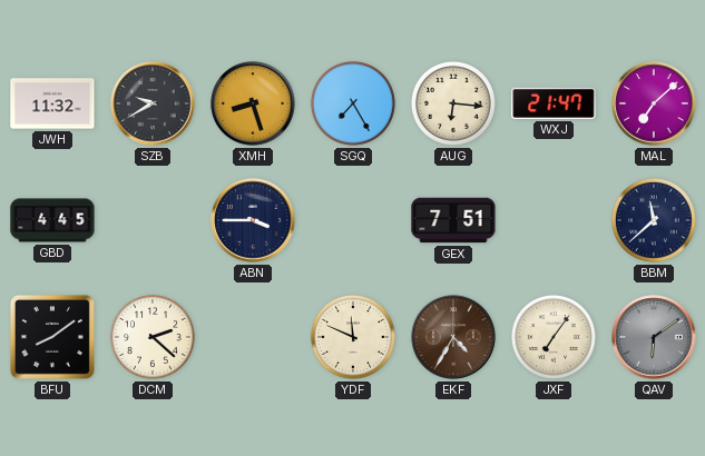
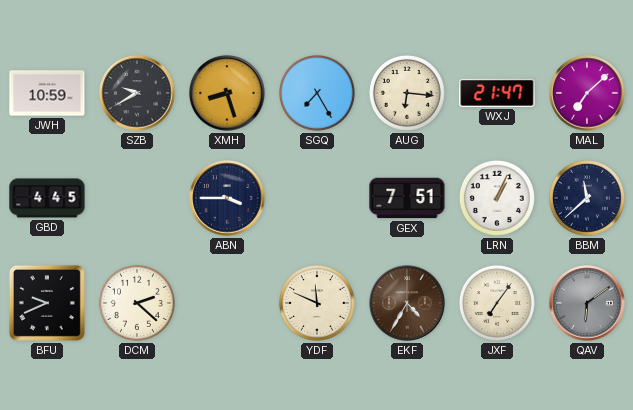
JWH: 11:32 -> 10:59
LRN: none -> 1:04
BFU: 8:09 -> 9:41
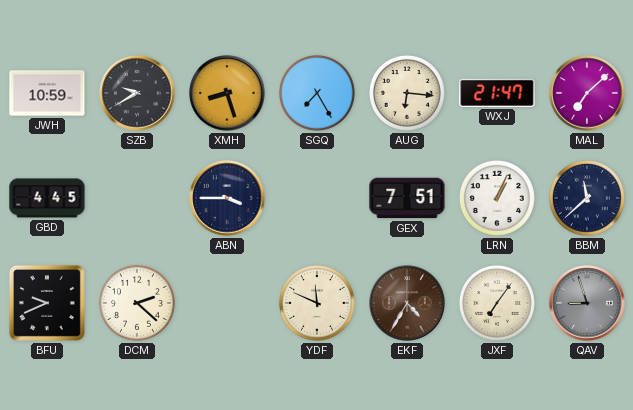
QAV: 6:09 -> 8:57
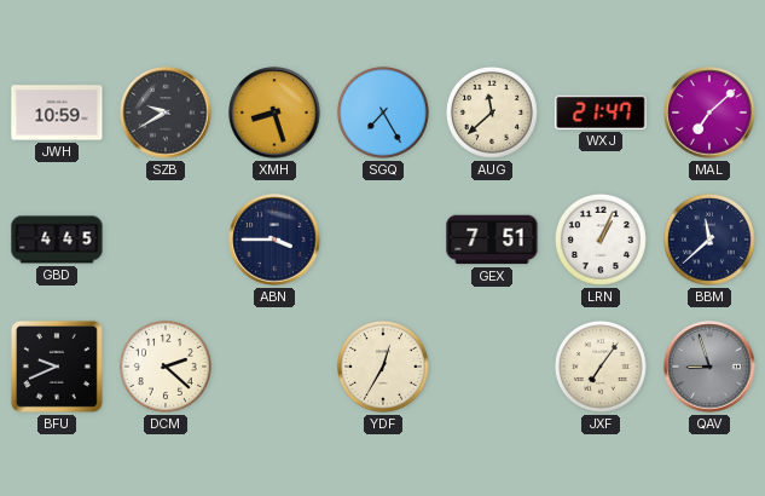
AUG: 6:16 -> 11:38
YDF: 11:49 -> 12:35
EKF: 4:35 -> none
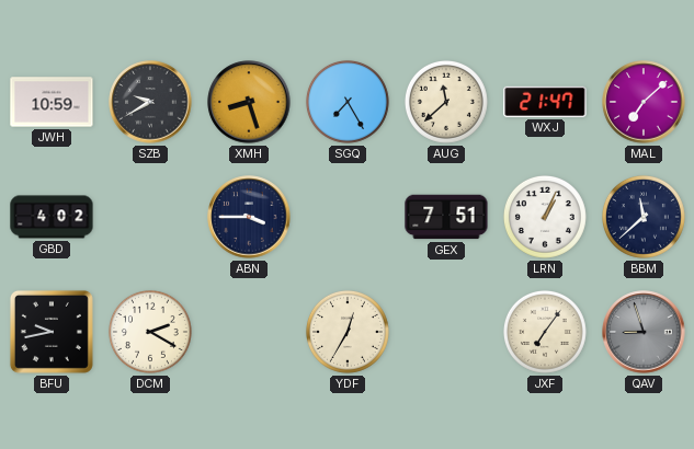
GBD: 4:45 -> 4:02
BFU: 9:41 -> 9:43
DCM: 2:22 -> 2:20
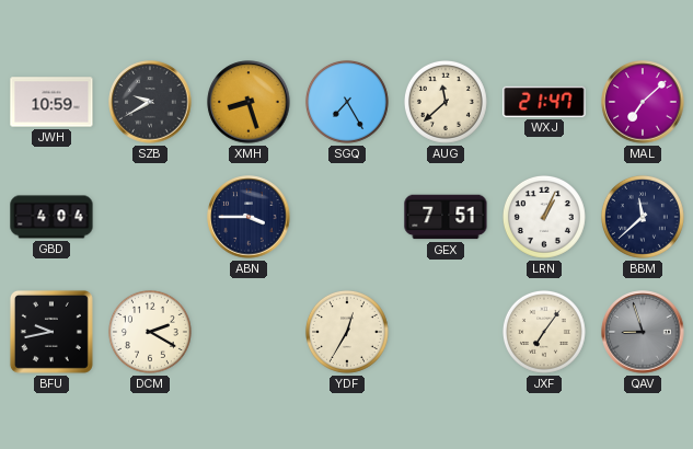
GBD: 4:02 -> 4:04
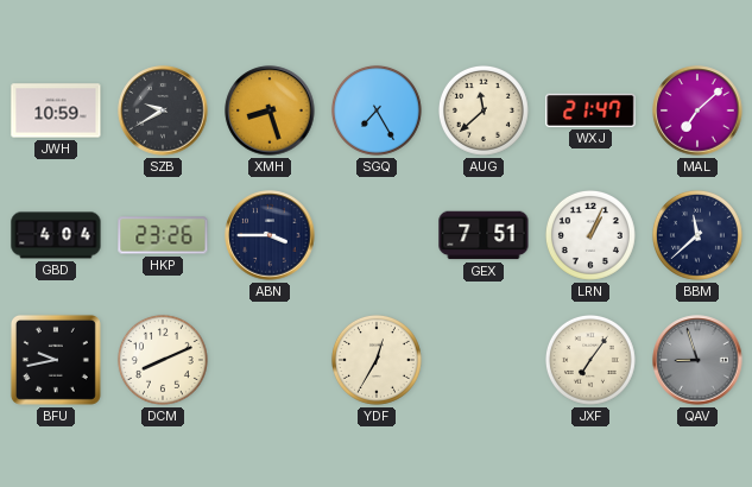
HKP: none -> 23:26
DCM: 2:20 -> 8:11
